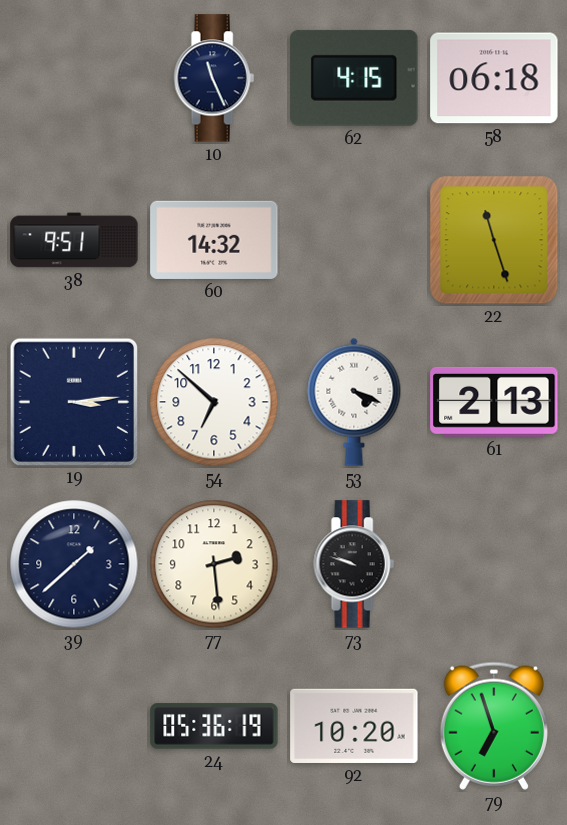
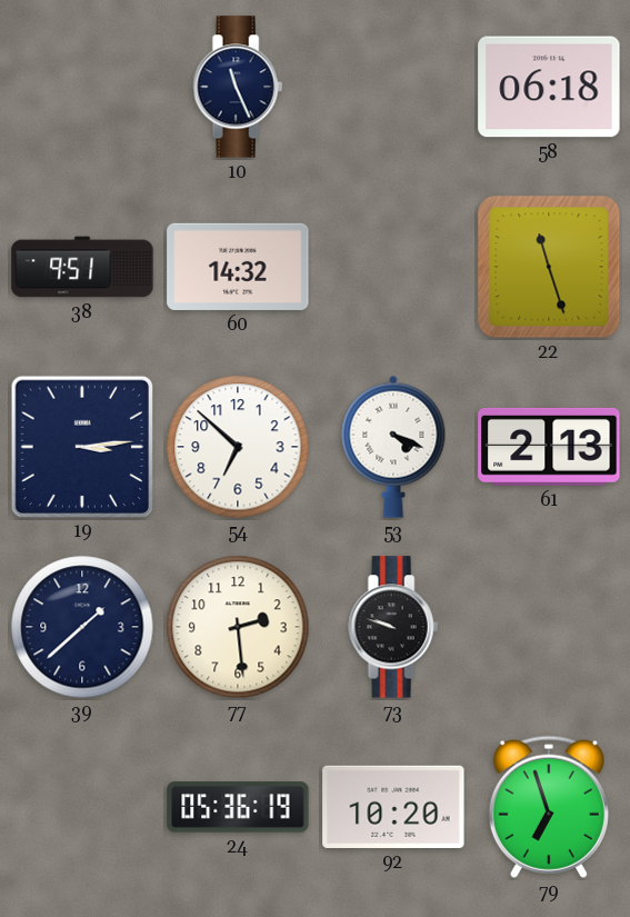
62: 4:15 -> none
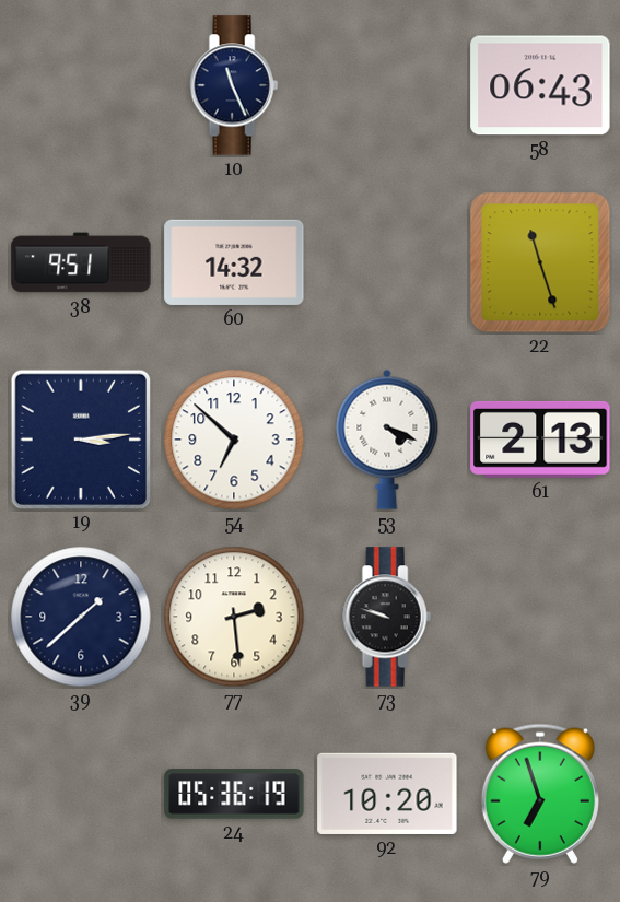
58: 06:18 -> 06:43
